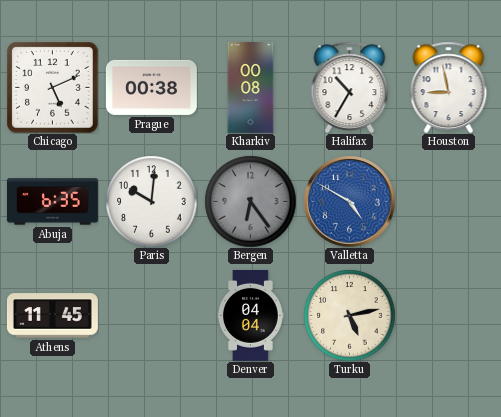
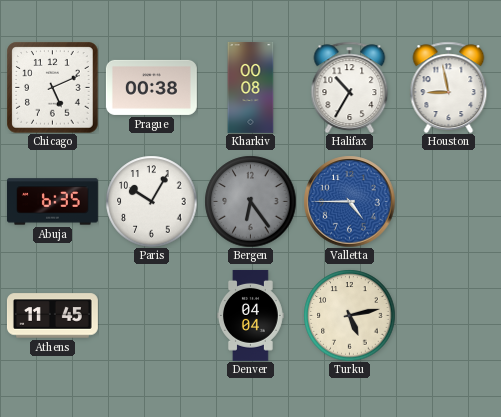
Paris: 10:01 -> 10:05
Valletta: 4:50 -> 4:45
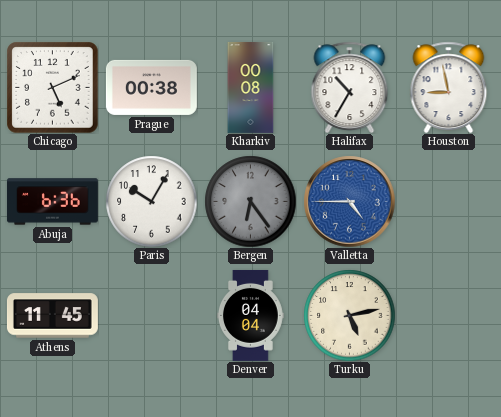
Abuja: 6:35 -> 6:36
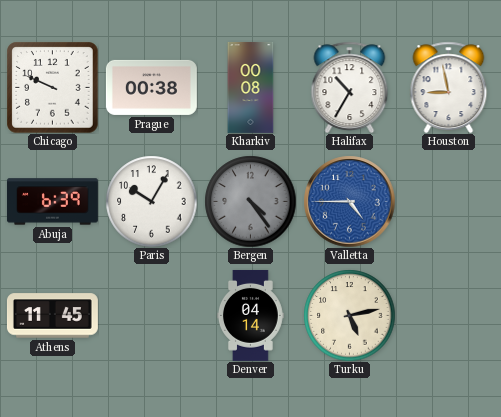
Chicago: 5:11 -> 9:49
Abuja: 6:36 -> 6:39
Bergen: 6:24 -> 4:24
Denver: 04:04 -> 04:14
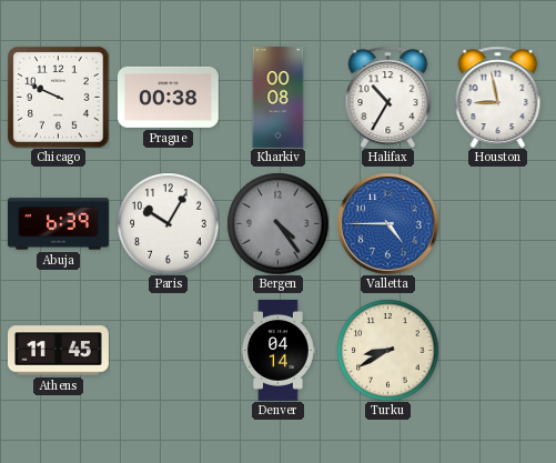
Turku: 5:13 -> 8:40
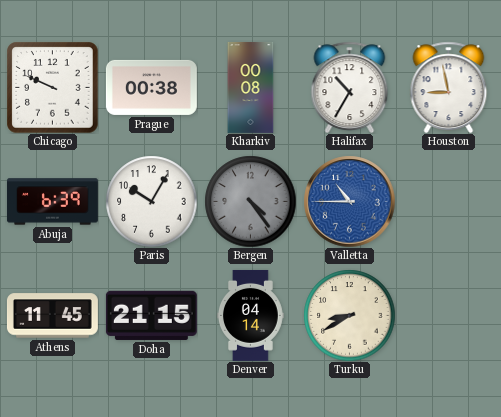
Valletta: 4:45 -> 10:45
Doha: none -> 21:15
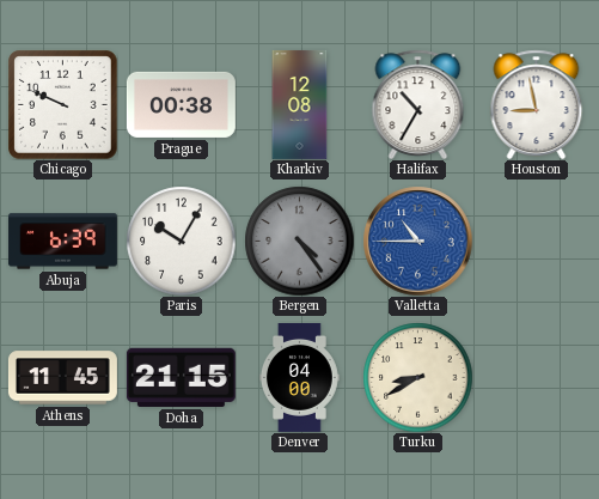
Kharkiv: 00:08 -> 12:08
Denver: 04:14 -> 04:00
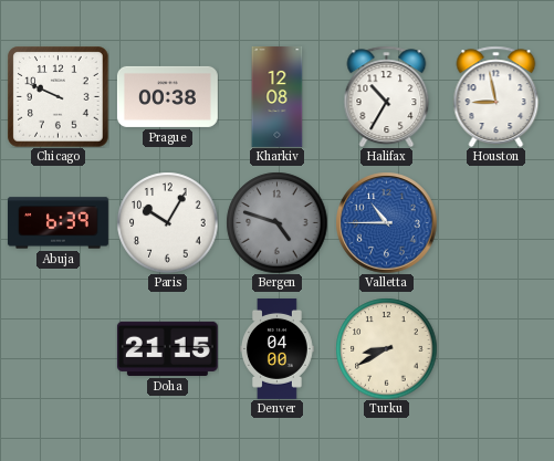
Bergen: 4:24 -> 4:48
Athens: 11:45 -> none
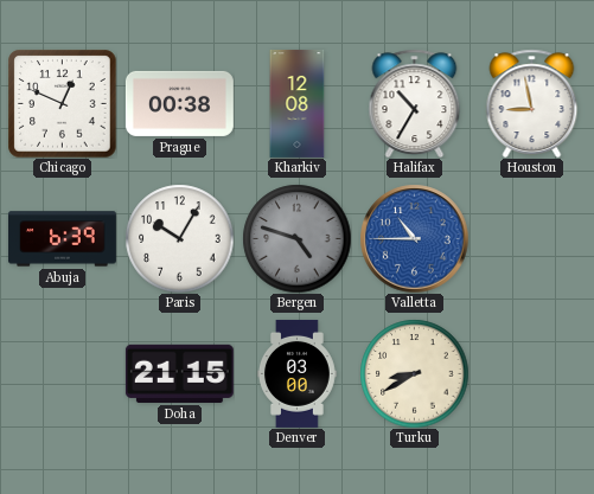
Chicago: 9:49 -> 12:49
Denver: 04:00 -> 03:00
